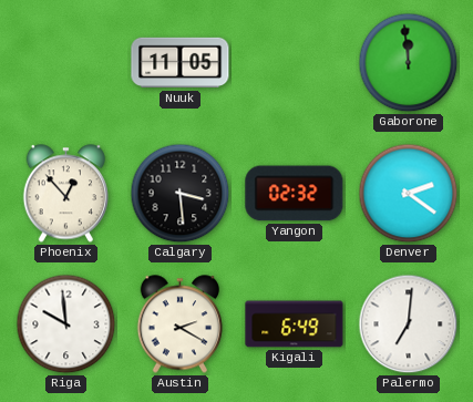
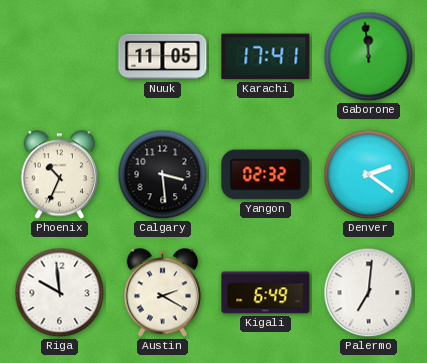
Karachi: none -> 17:41
Phoenix: 12:53 -> 10:34
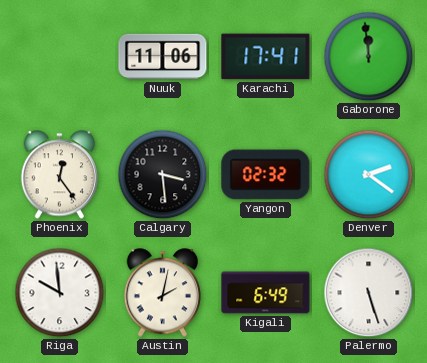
Nuuk: 11:05 -> 11:06
Phoenix: 10:34 -> 12:24
Austin: 2:20 -> 2:02
Palermo: 7:01 -> 5:27
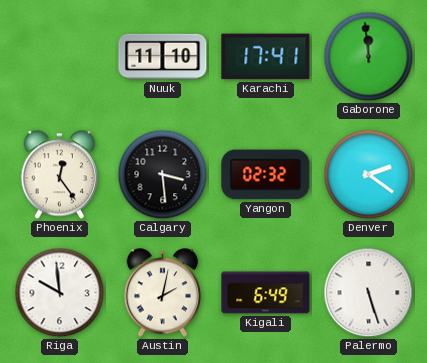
Nuuk: 11:06 -> 11:10
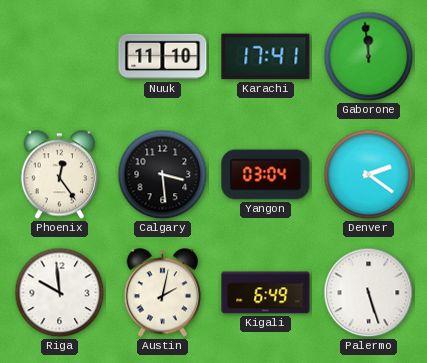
Yangon: 02:32 -> 03:04
